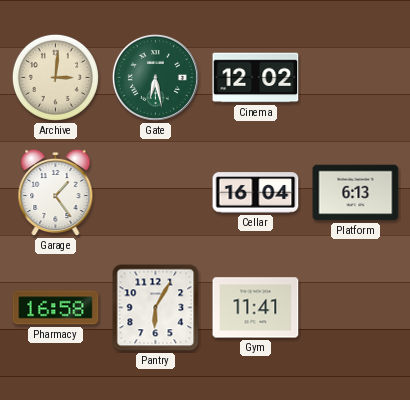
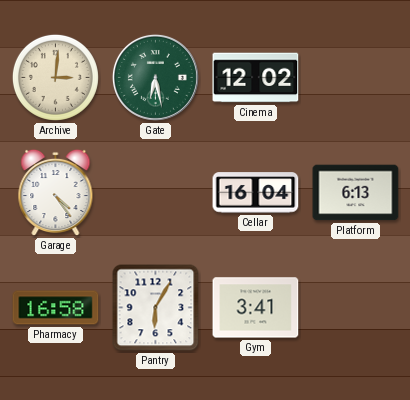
Garage: 1:24 -> 4:24
Gym: 11:41 -> 3:41
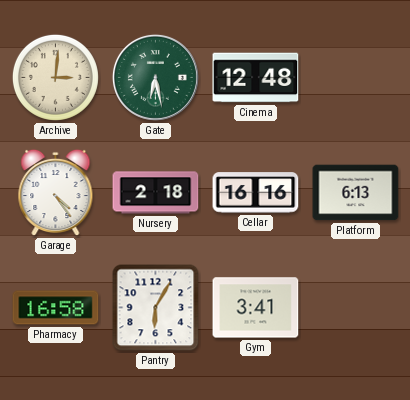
Cinema: 12:02 -> 12:48
Nursery: none -> 2:18
Cellar: 16:04 -> 16:16
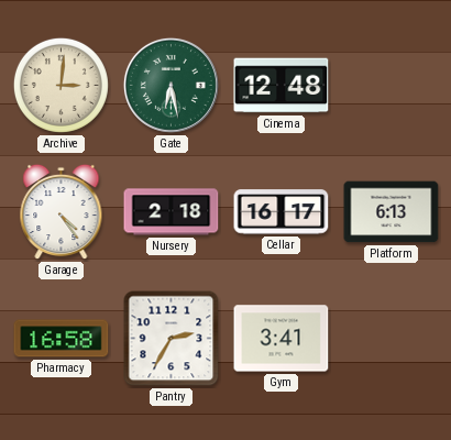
Cellar: 16:16 -> 16:17
Pantry: 6:05 -> 2:35
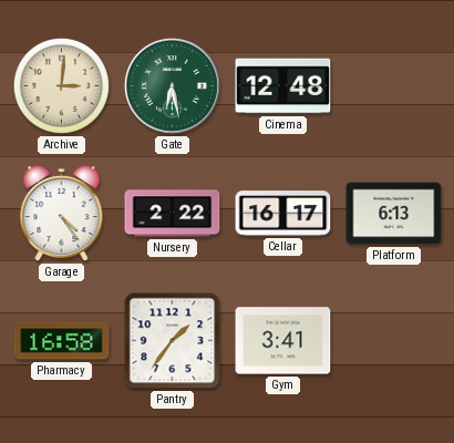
Nursery: 2:18 -> 2:22
Pantry: 2:35 -> 1:36
